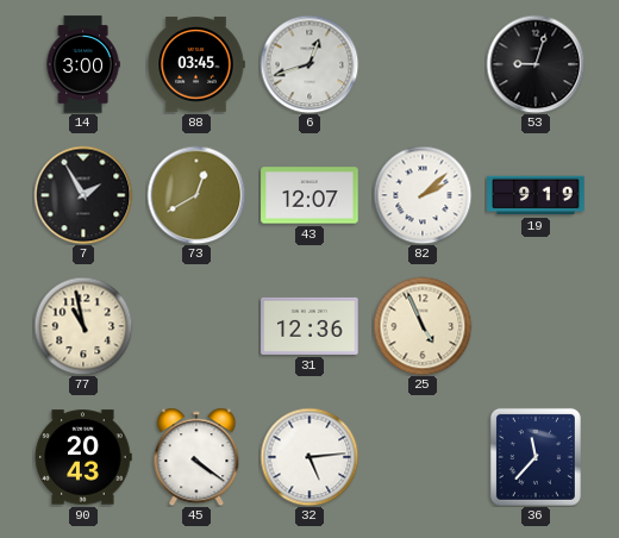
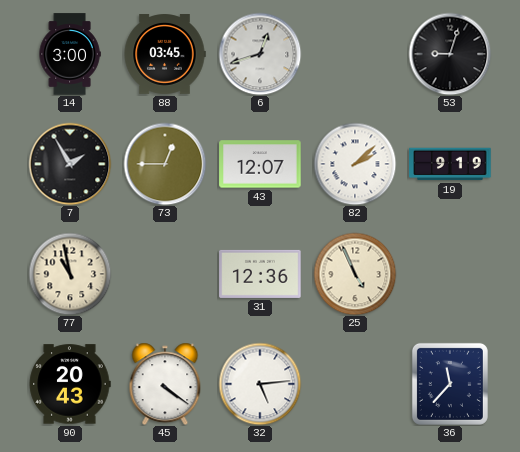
73: 12:40 -> 12:45
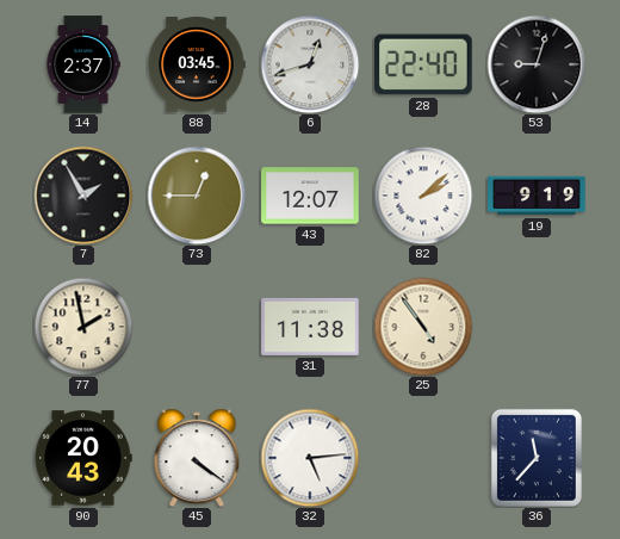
14: 3:00 -> 2:37
28: none -> 22:40
77: 10:58 -> 1:58
31: 12:36 -> 11:38
25: 4:56 -> 4:54
